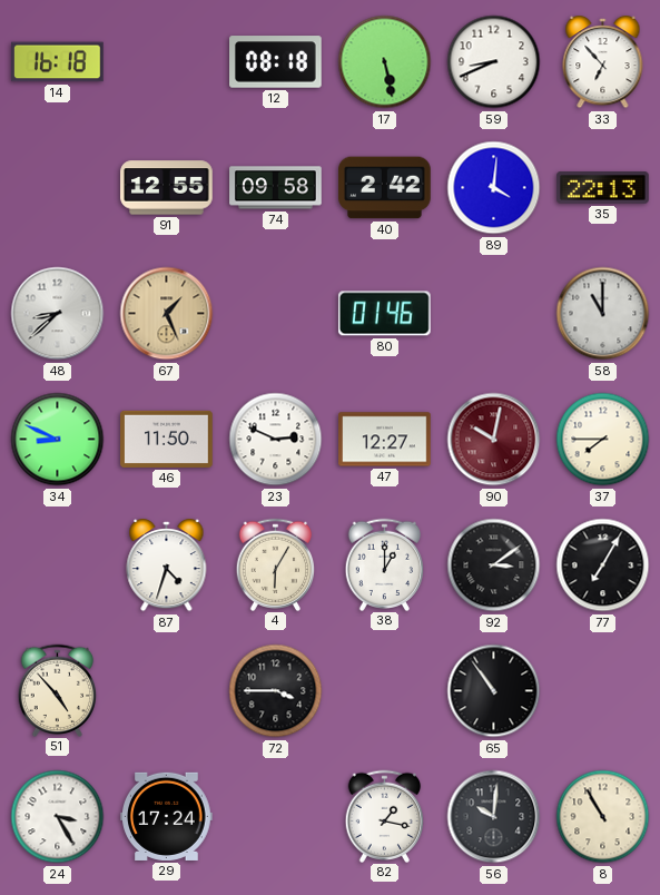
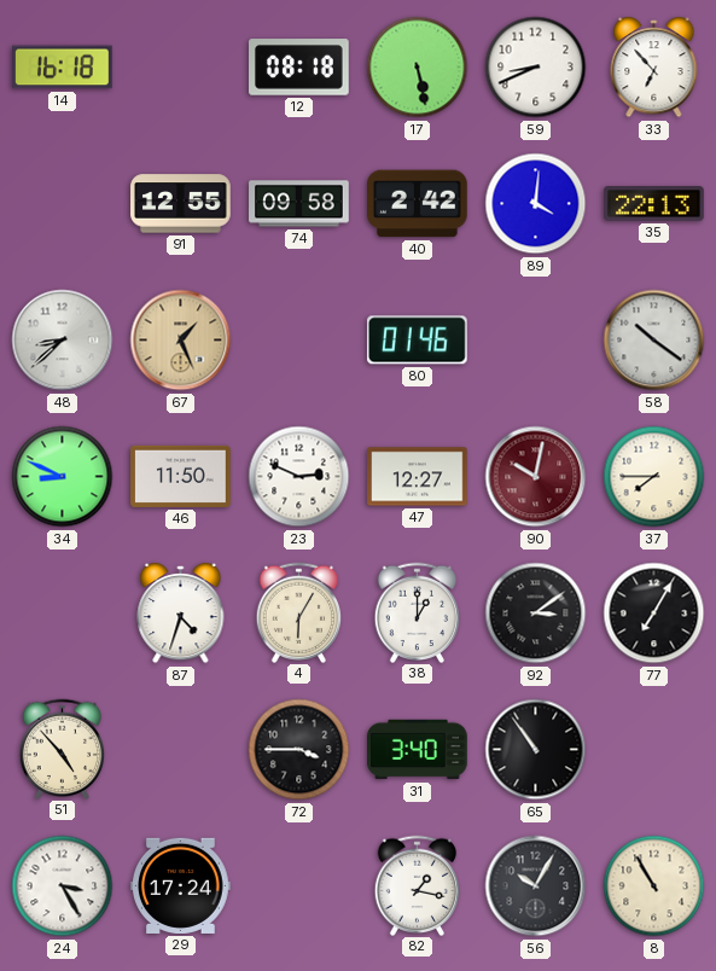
58: 11:00 -> 10:21
31: none -> 3:40
56: 10:01 -> 10:05
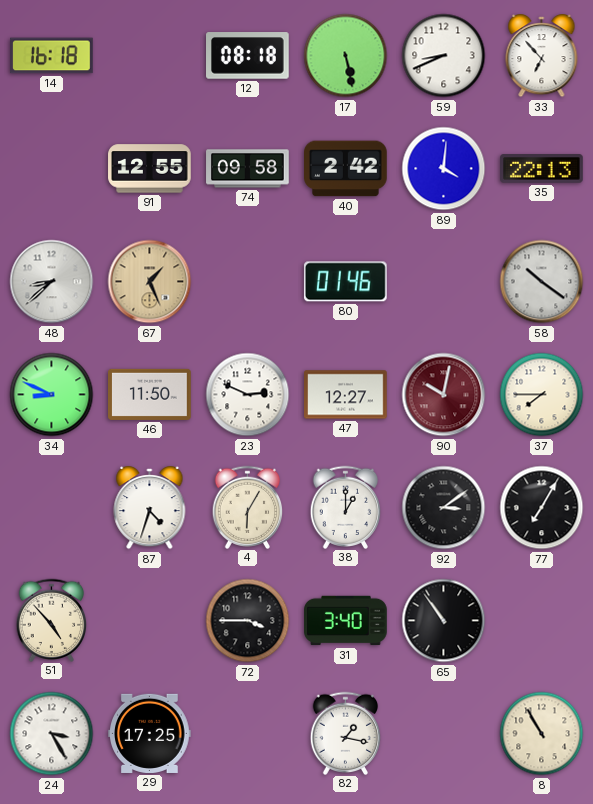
29: 17:24 -> 17:25
56: 10:05 -> none
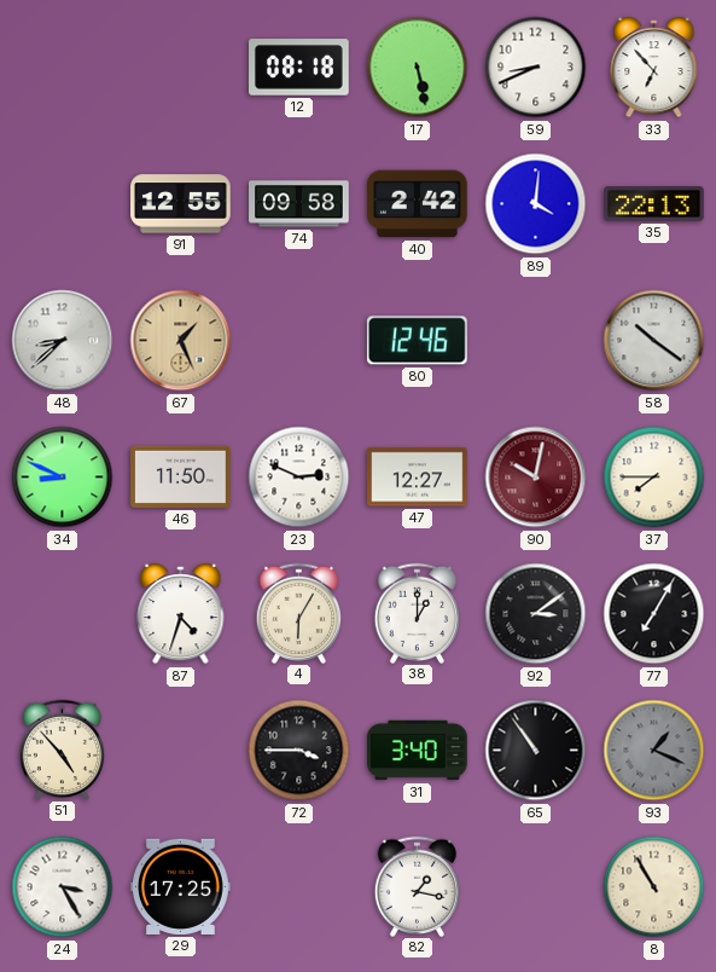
14: 16:18 -> none
80: 01:46 -> 12:46
93: none -> 1:19
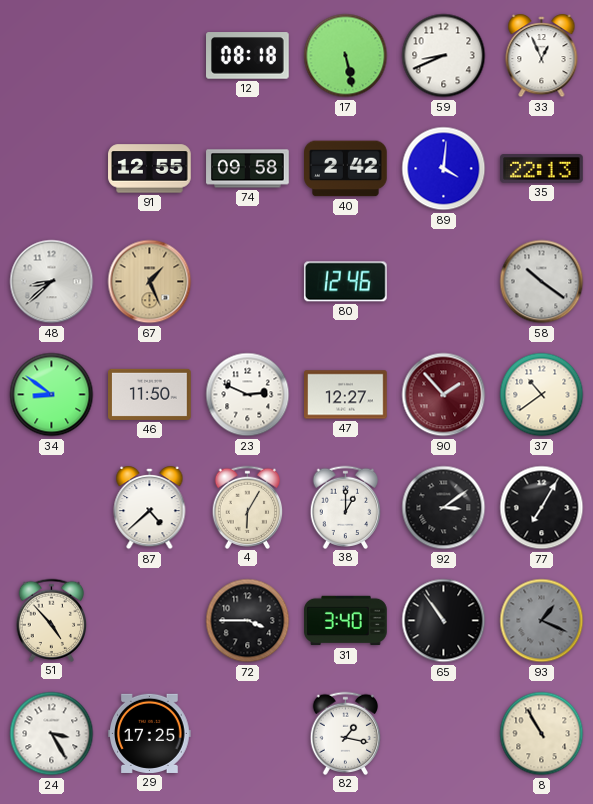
33: 6:53 -> 12:56
34: 8:49 -> 8:51
90: 10:02 -> 1:53
37: 7:45 -> 10:39
87: 4:33 -> 4:38
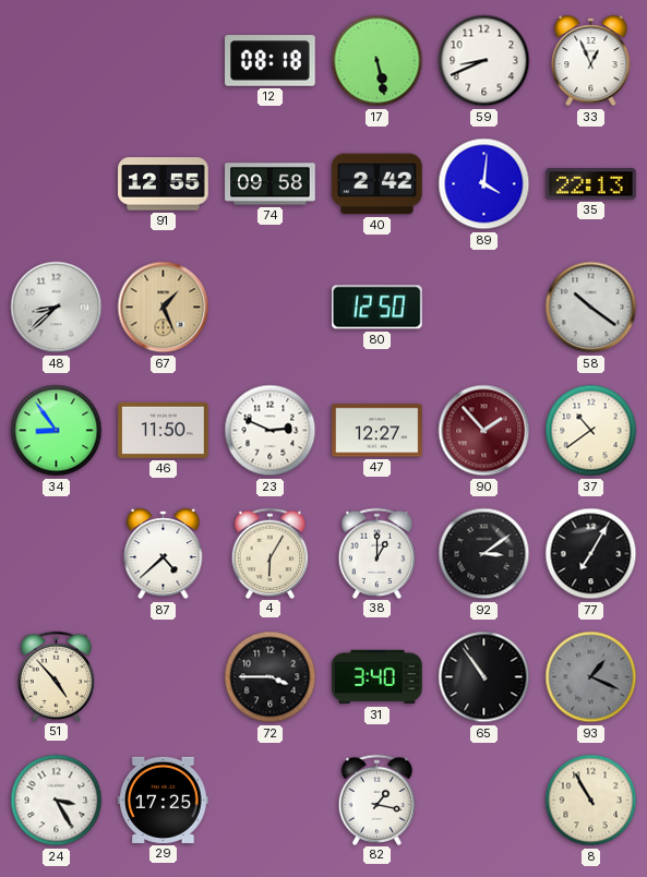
80: 12:46 -> 12:50
34: 8:51 -> 8:54
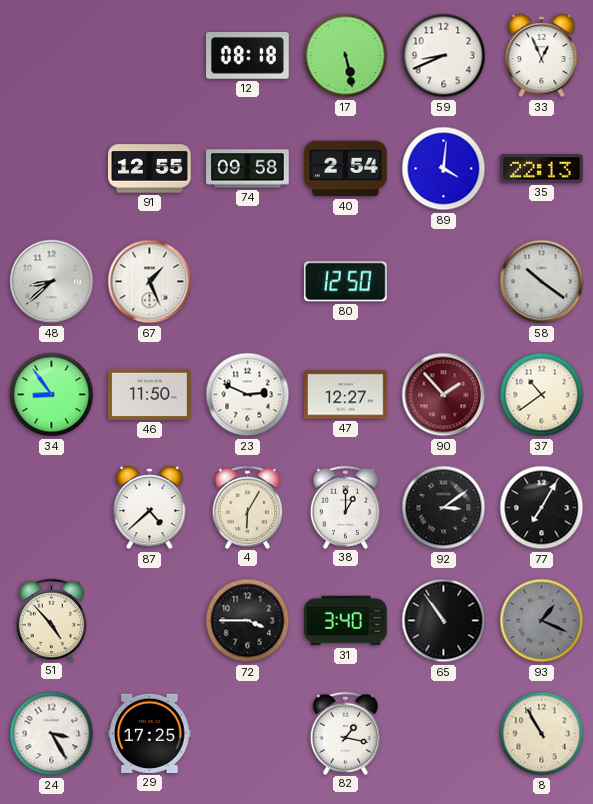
40: 2:42 -> 2:54
67 dial: champagne -> white
